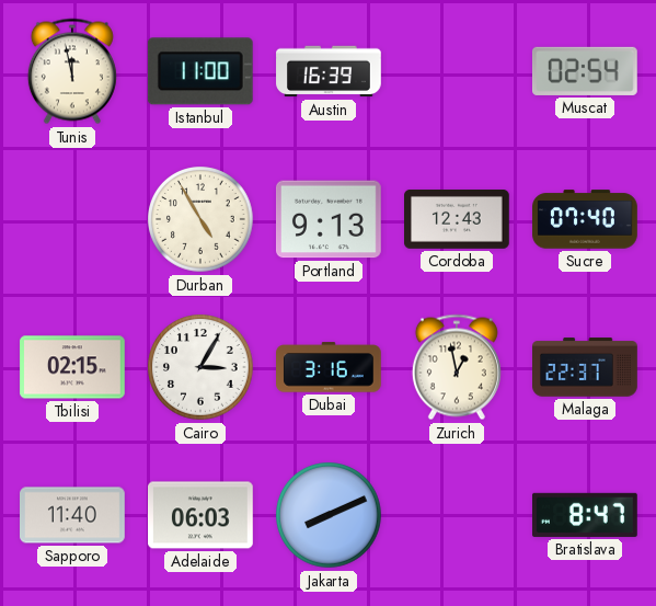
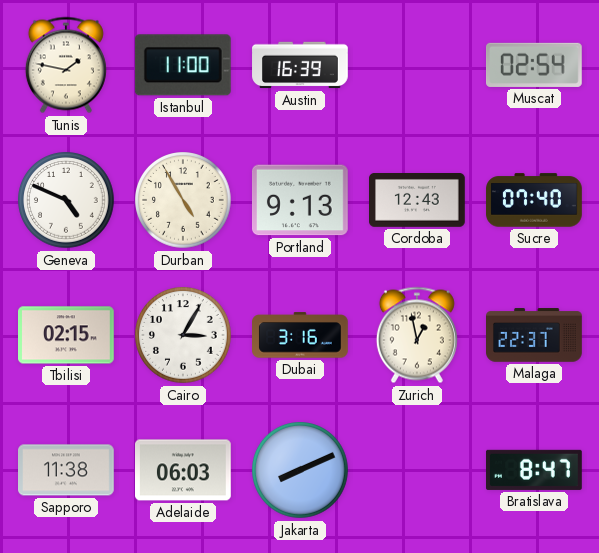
Tunis: 11:58 -> 1:47
Geneva: none -> 4:49
Sapporo: 11:40 -> 11:38
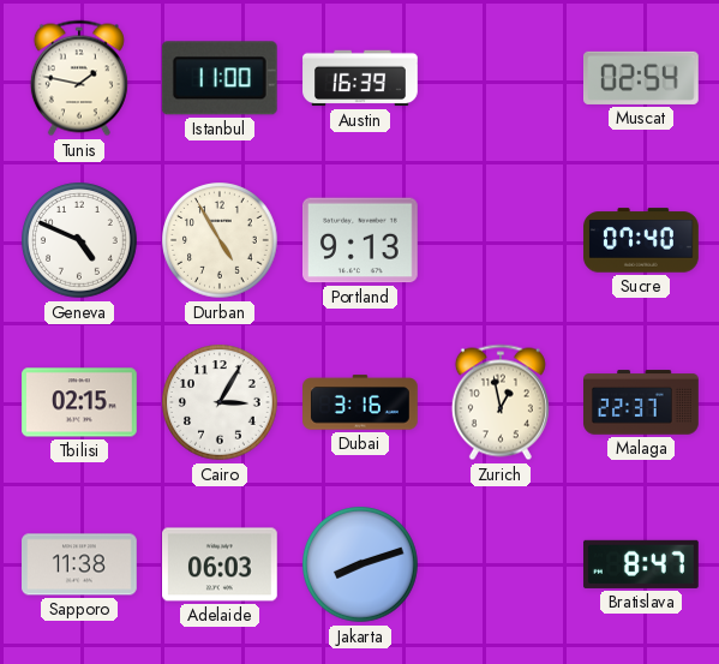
Cordoba: 12:43 -> none
Jakarta: 8:11 -> 8:12
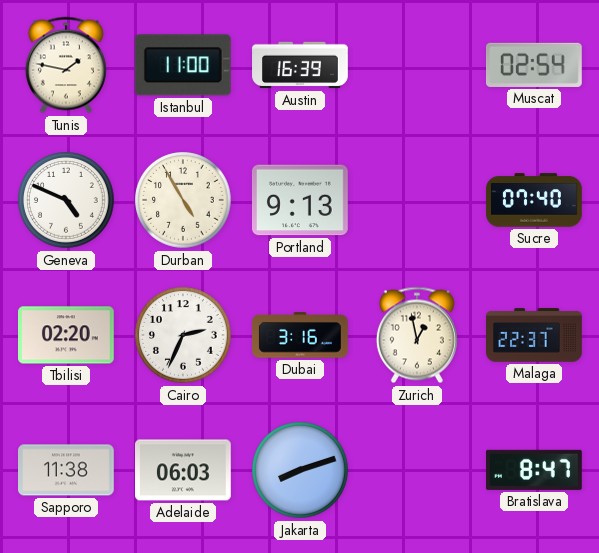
Tbilisi: 02:15 -> 02:20
Cairo: 3:05 -> 2:34
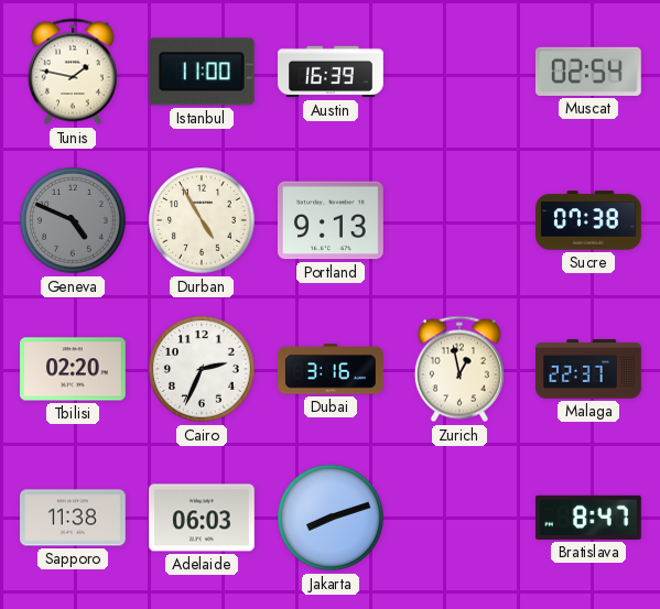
Geneva dial: white -> grey
Sucre: 07:40 -> 07:38
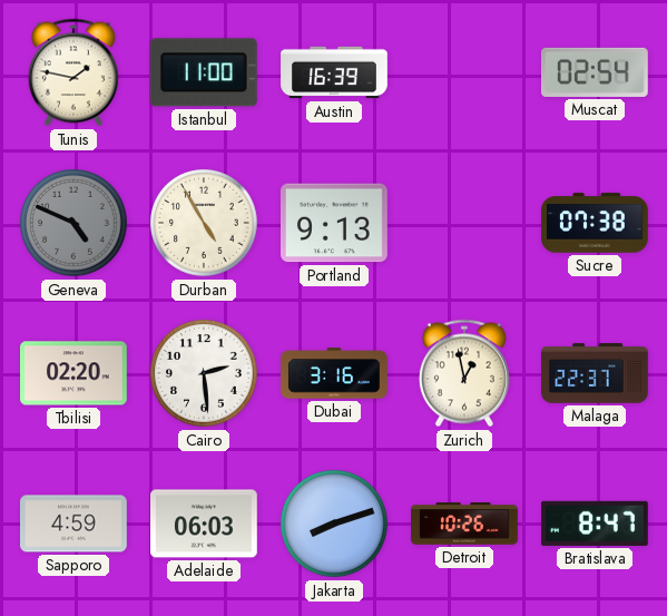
Cairo: 2:34 -> 2:29
Sapporo: 11:38 -> 4:59
Detroit: none -> 10:26
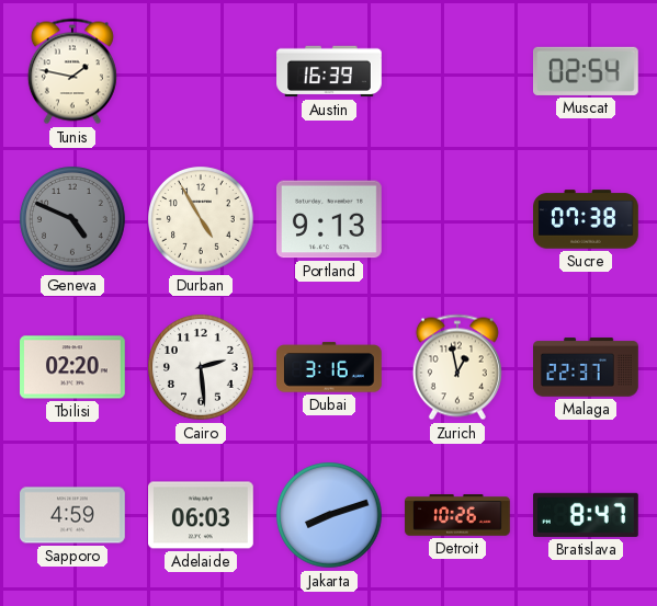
Istanbul: 11:00 -> none
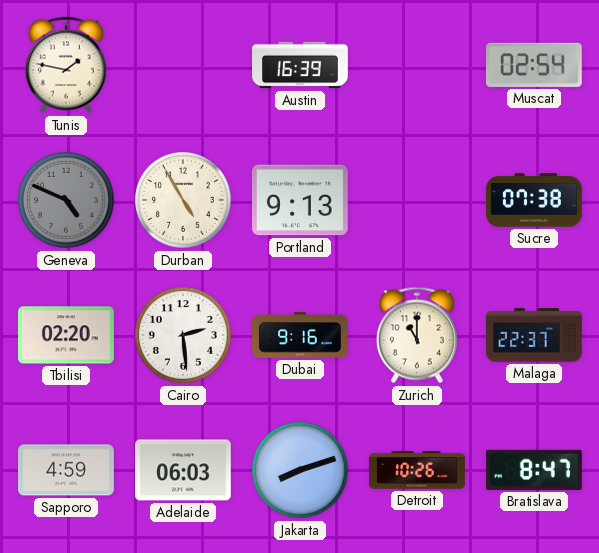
Dubai: 3:16 -> 9:16
Zurich: 12:58 -> 11:00
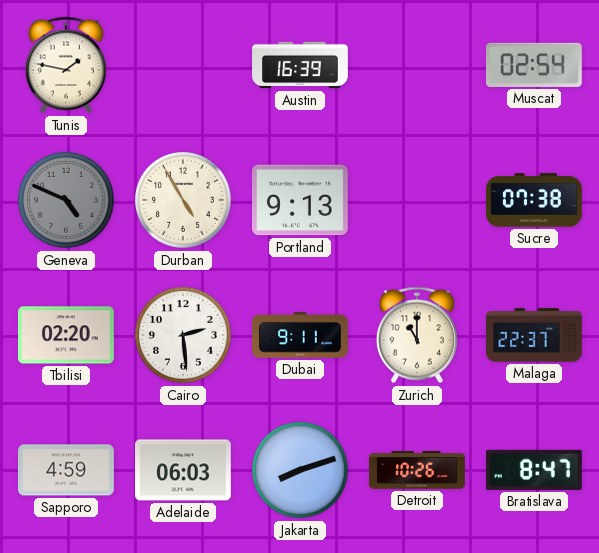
Dubai: 9:16 -> 9:11
